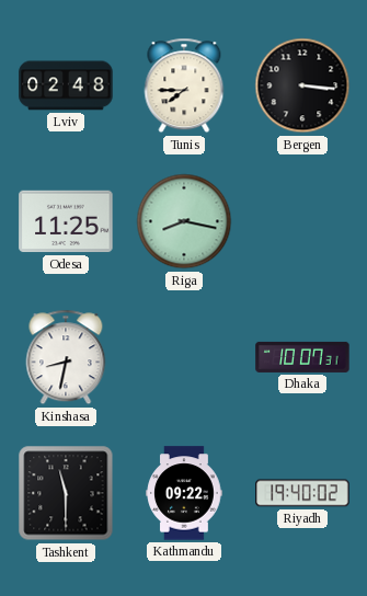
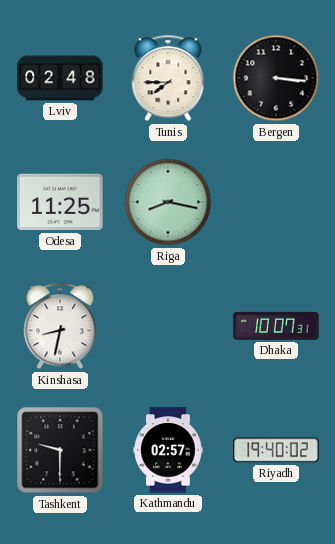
Tashkent: 11:30 -> 9:30
Kathmandu: 09:22 -> 02:57
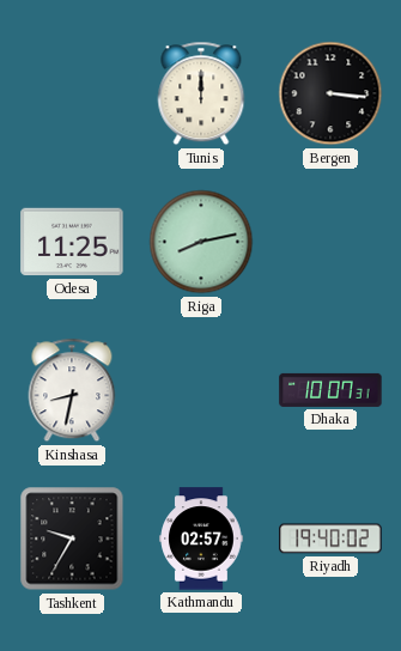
Lviv: 02:48 -> none
Tunis: 7:45 -> 12:00
Riga: 8:17 -> 8:13
Tashkent: 9:30 -> 9:35
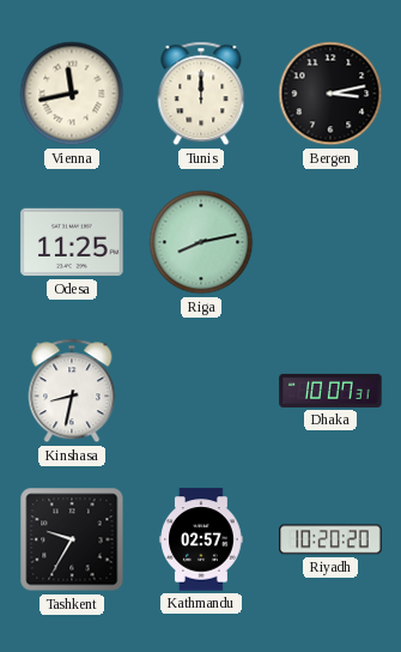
Vienna: none -> 11:43
Bergen: 3:16 -> 3:13
Riyadh: 19:40 -> 10:20
